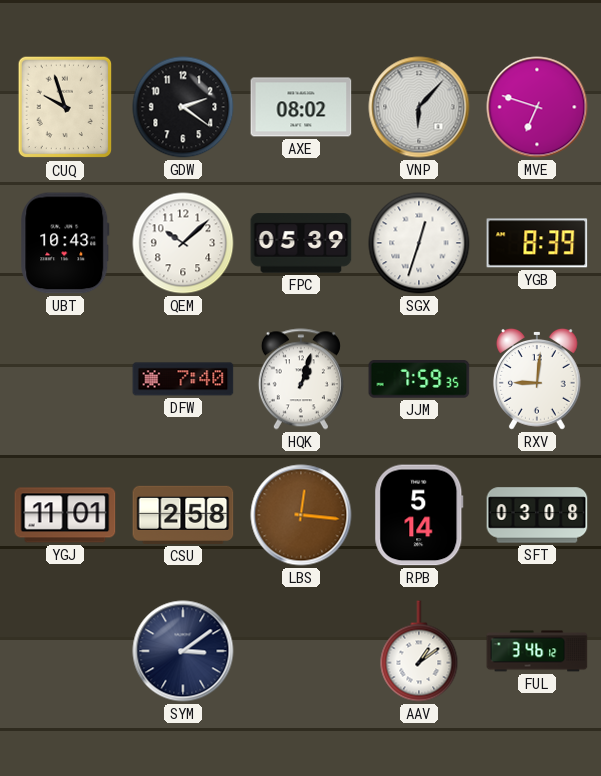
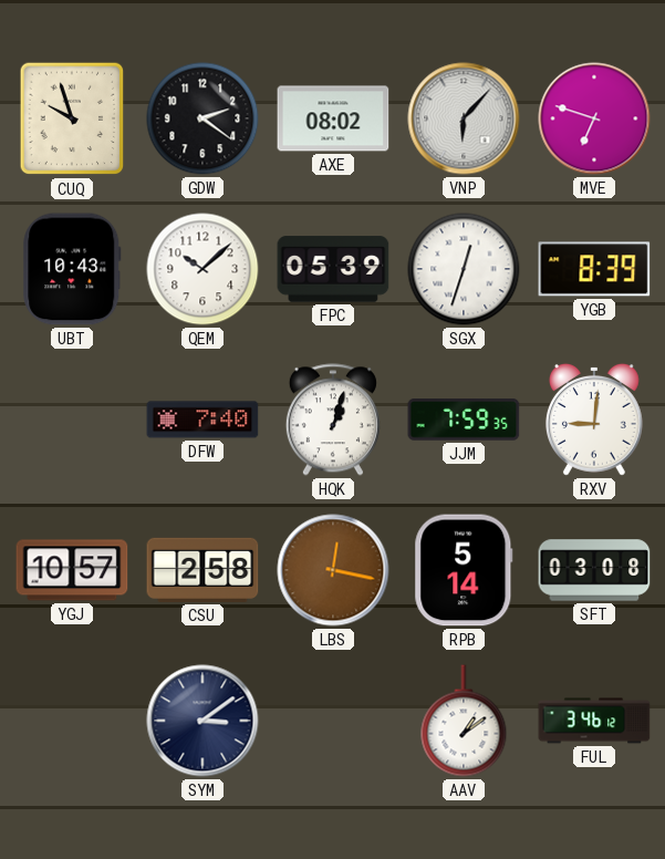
YGJ: 11:01 -> 10:57
LBS: 12:16 -> 12:17
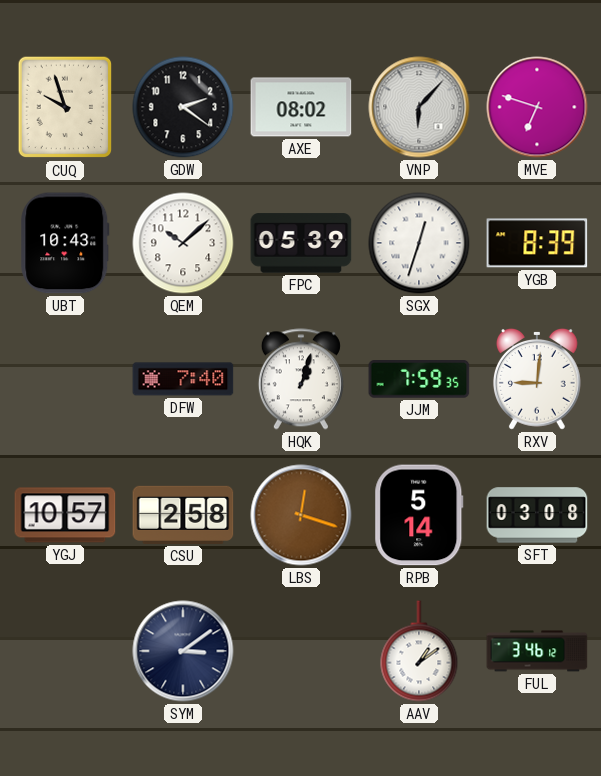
LBS: 12:17 -> 12:18
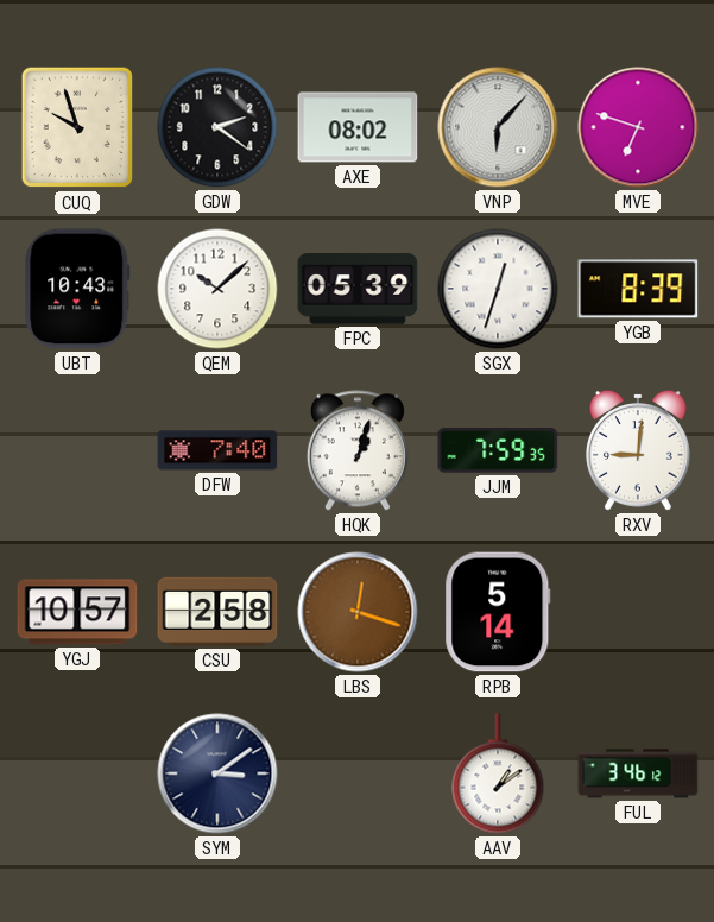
SFT: 03:08 -> none
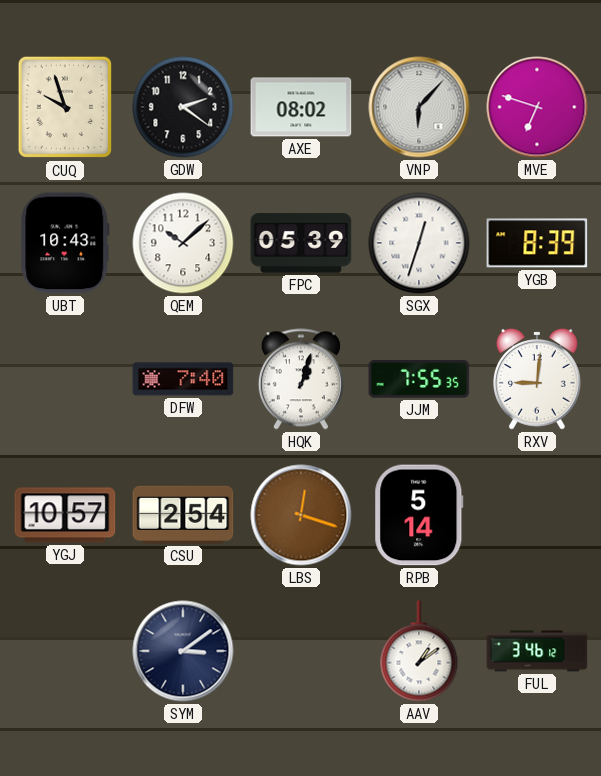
JJM: 7:59 -> 7:55
CSU: 2:58 -> 2:54
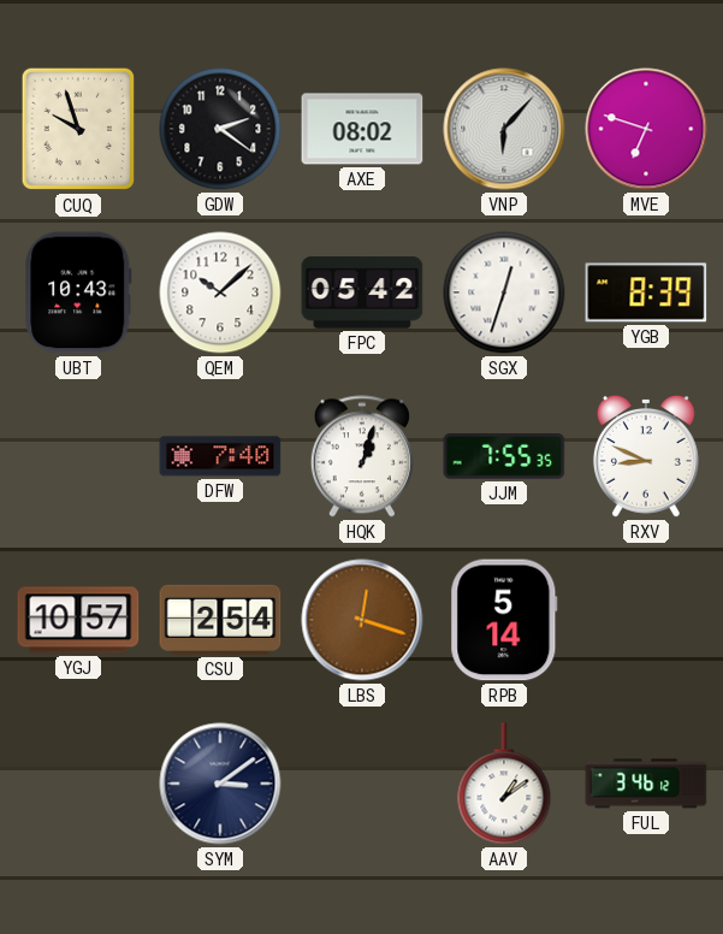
FPC: 05:39 -> 05:42
RXV: 9:01 -> 8:49
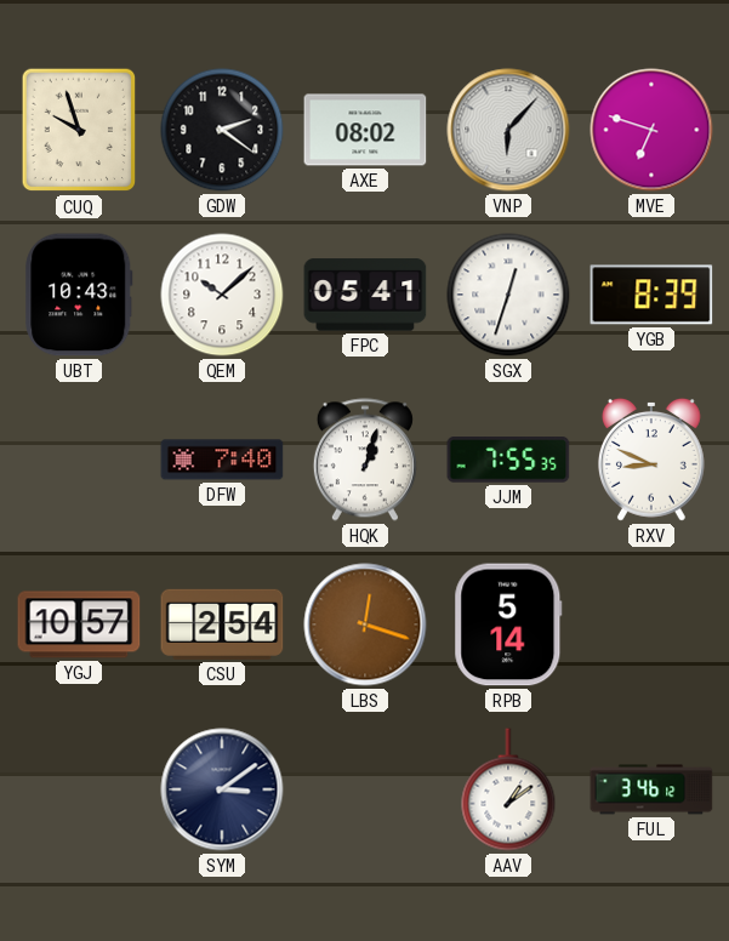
FPC: 05:42 -> 05:41
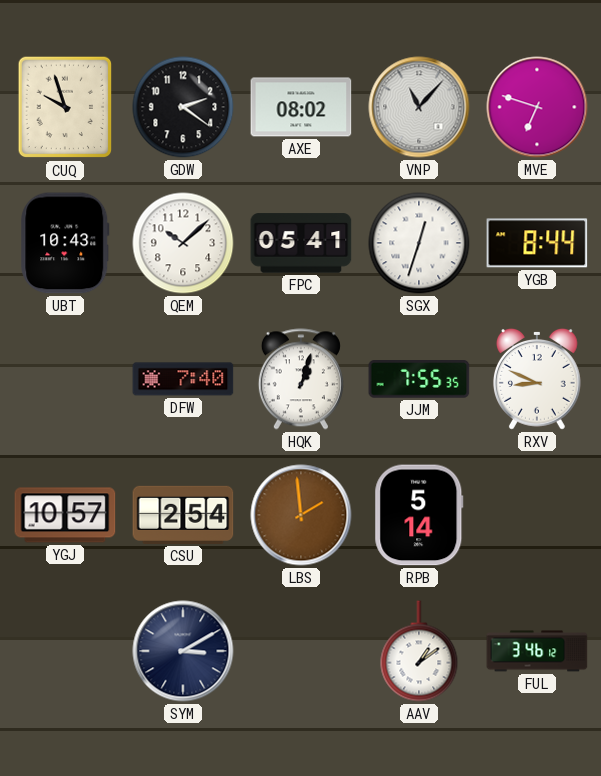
VNP: 6:07 -> 11:07
YGB: 8:39 -> 8:44
LBS: 12:18 -> 1:59
SYM: 3:09 -> 3:10
